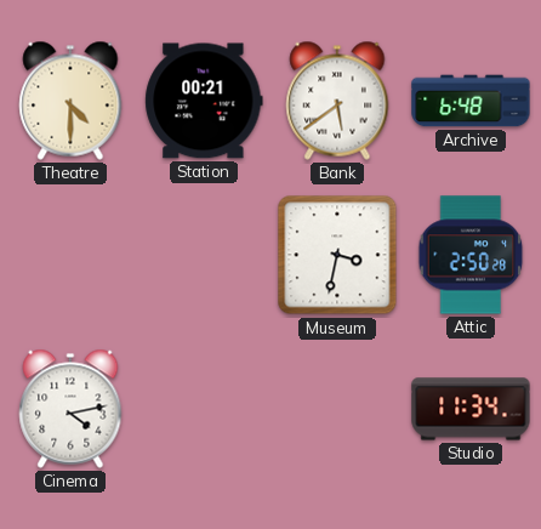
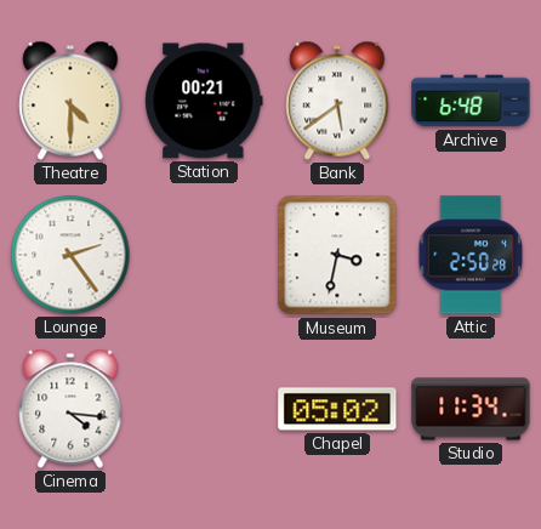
Lounge: none -> 2:24
Cinema: 4:13 -> 4:16
Chapel: none -> 05:02
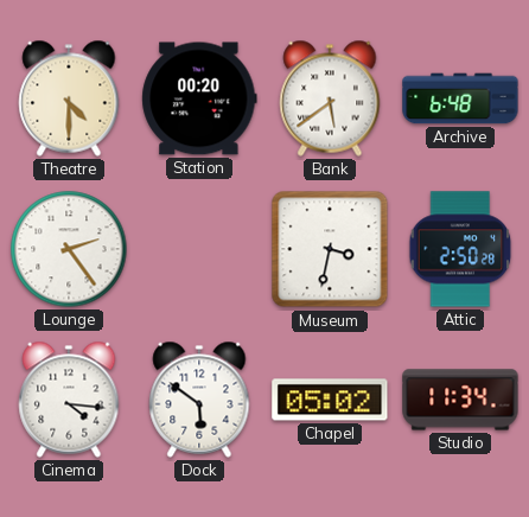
Station: 00:21 -> 00:20
Dock: none -> 5:51
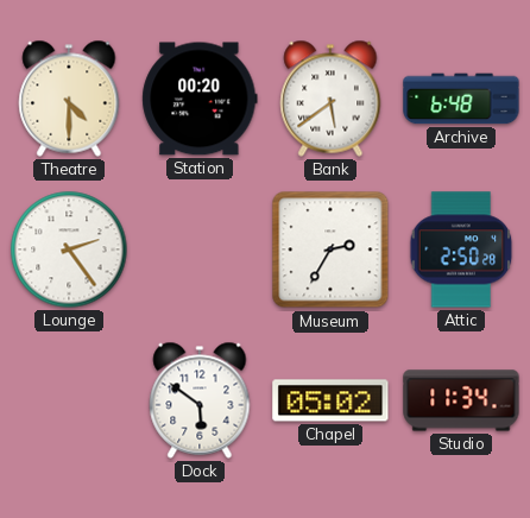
Museum: 3:32 -> 2:35
Cinema: 4:16 -> none
